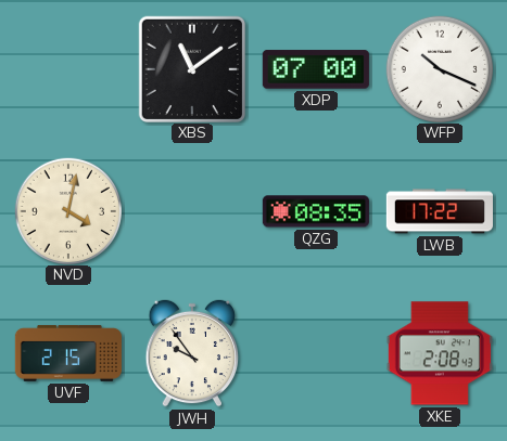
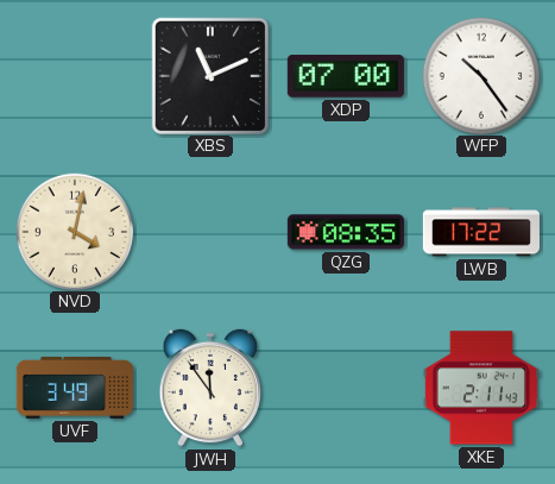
XBS: 11:09 -> 11:11
WFP: 10:19 -> 10:24
UVF: 2:15 -> 3:49
JWH: 9:54 -> 11:54
XKE: 2:08 -> 2:11
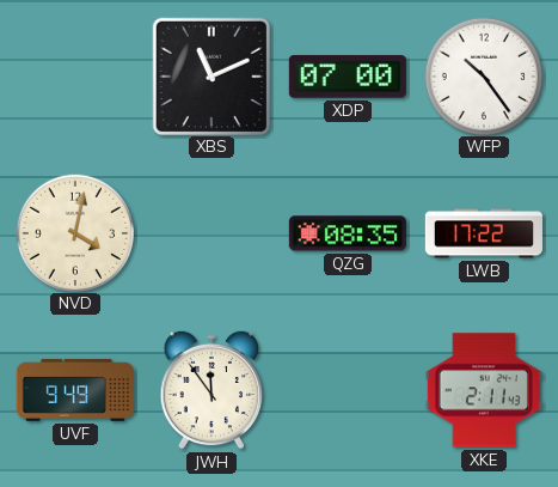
UVF: 3:49 -> 9:49
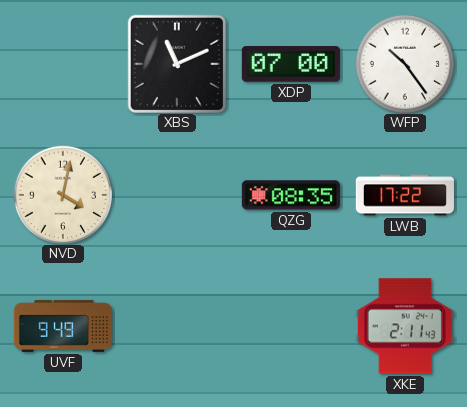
JWH: 11:54 -> none
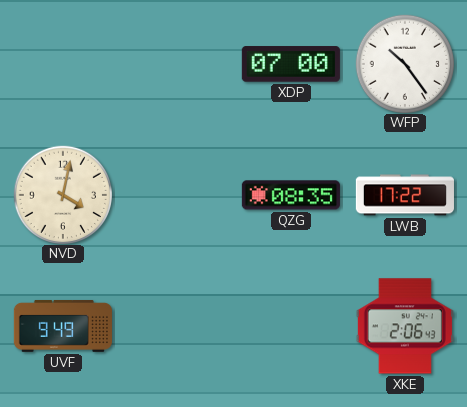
XBS: 11:11 -> none
XKE: 2:11 -> 2:06
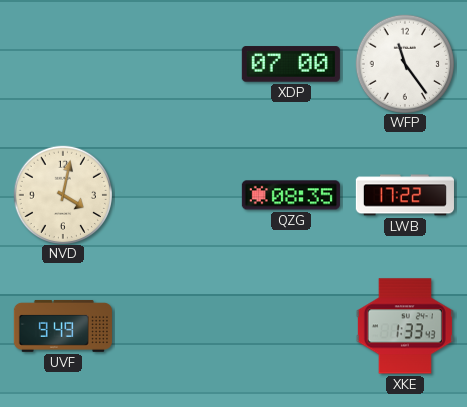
WFP: 10:24 -> 11:24
XKE: 2:06 -> 1:33
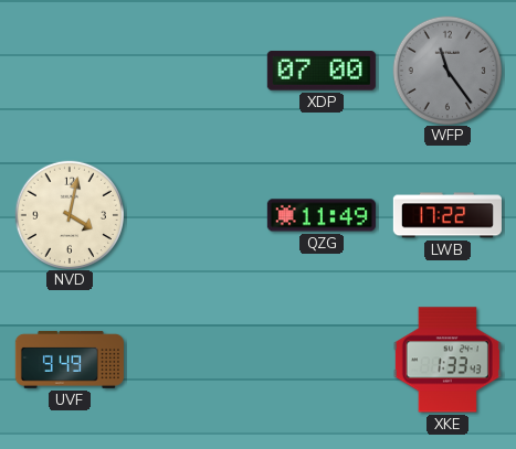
WFP dial: white -> grey
QZG: 08:35 -> 11:49
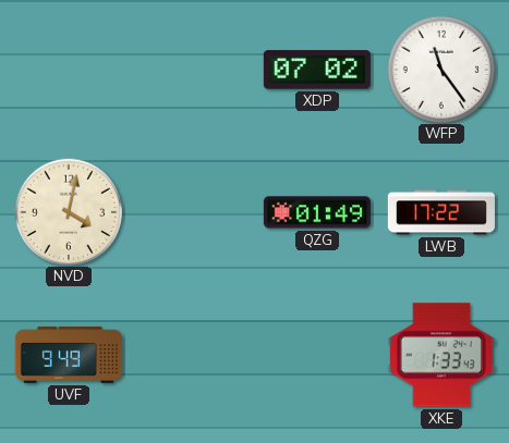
XDP: 07:00 -> 07:02
WFP dial: grey -> white
QZG: 11:49 -> 01:49
